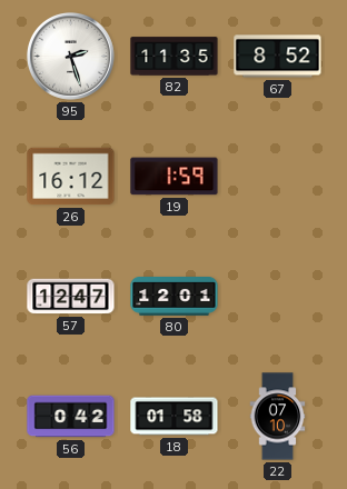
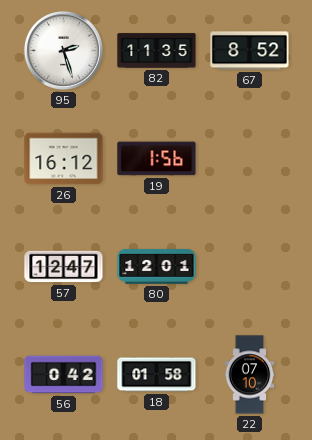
19: 1:59 -> 1:56
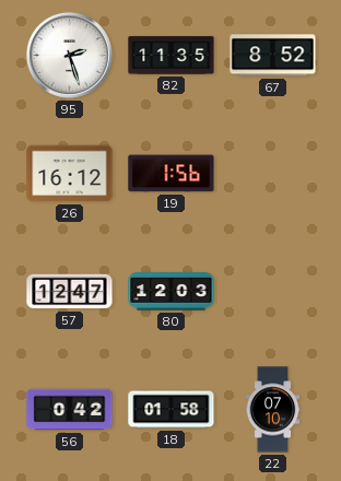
80: 12:01 -> 12:03
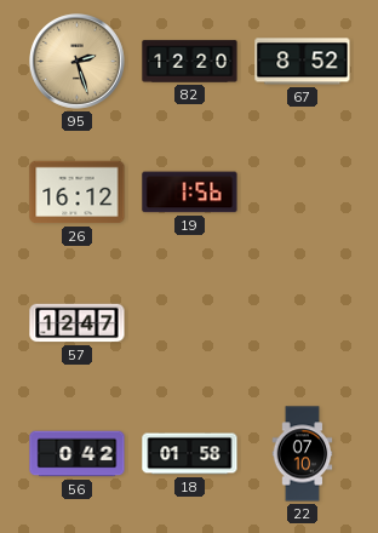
95 dial: white -> champagne
82: 11:35 -> 12:20
80: 12:03 -> none
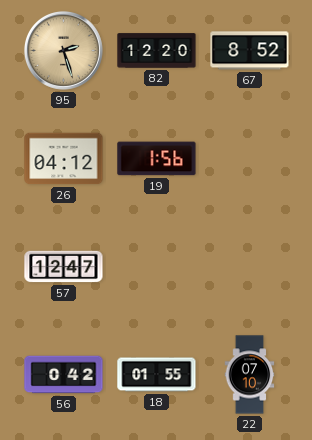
26: 16:12 -> 04:12
18: 01:58 -> 01:55
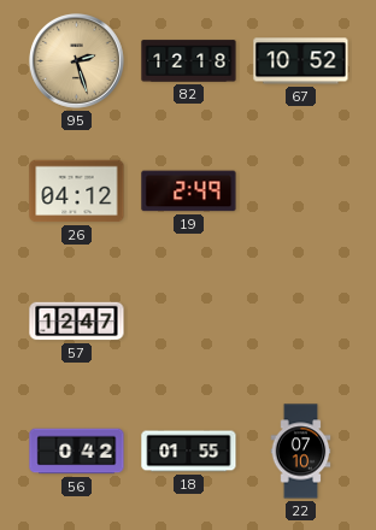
82: 12:20 -> 12:18
67: 8:52 -> 10:52
19: 1:56 -> 2:49
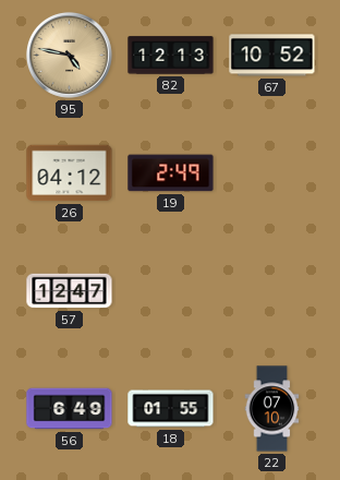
95: 2:27 -> 4:47
82: 12:18 -> 12:13
56: 0:42 -> 6:49
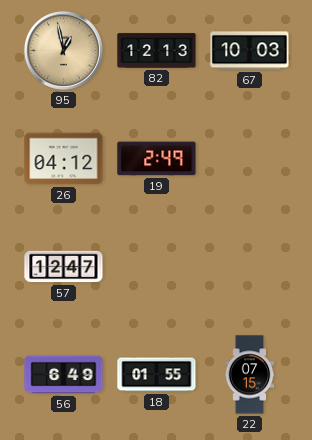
95: 4:47 -> 12:58
67: 10:52 -> 10:03
22: 07:10 -> 07:15
